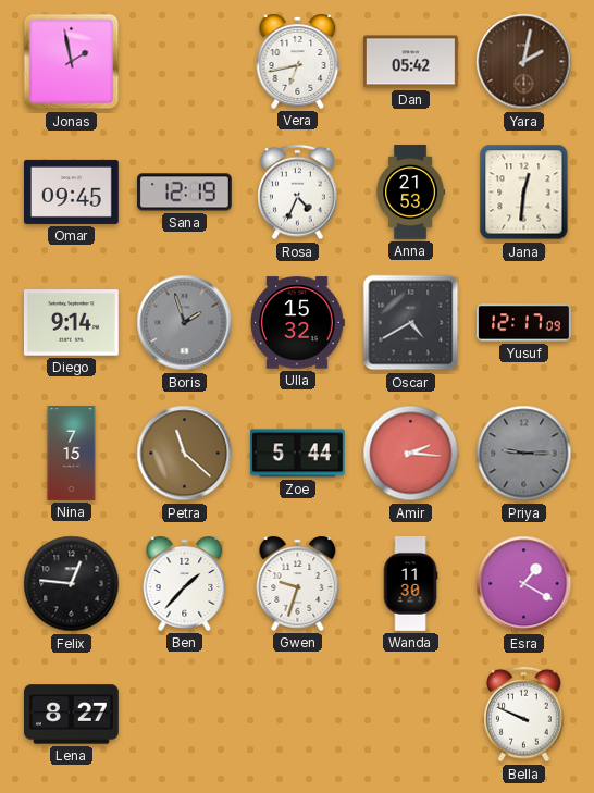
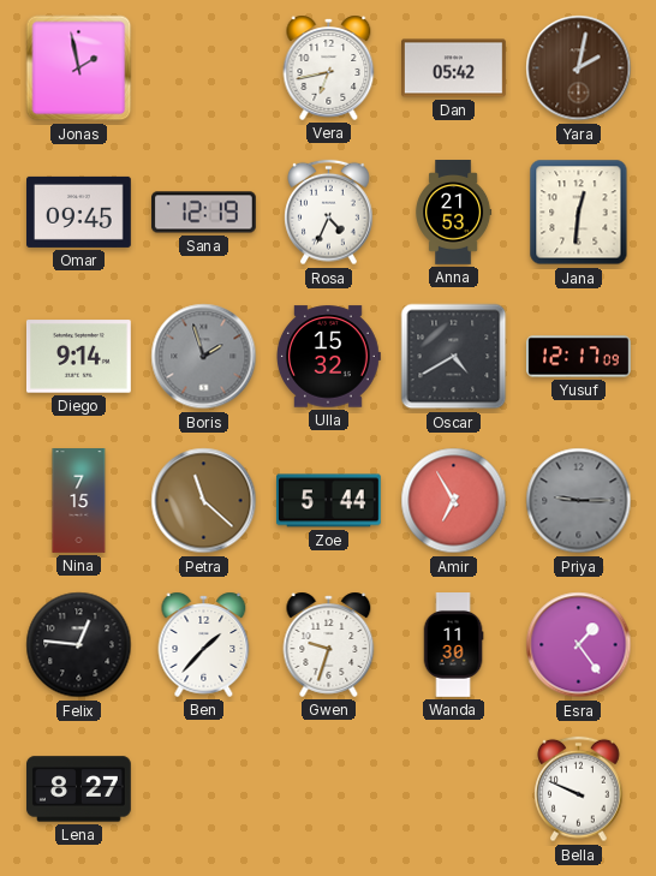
Amir: 2:16 -> 6:55
Esra: 1:20 -> 1:24
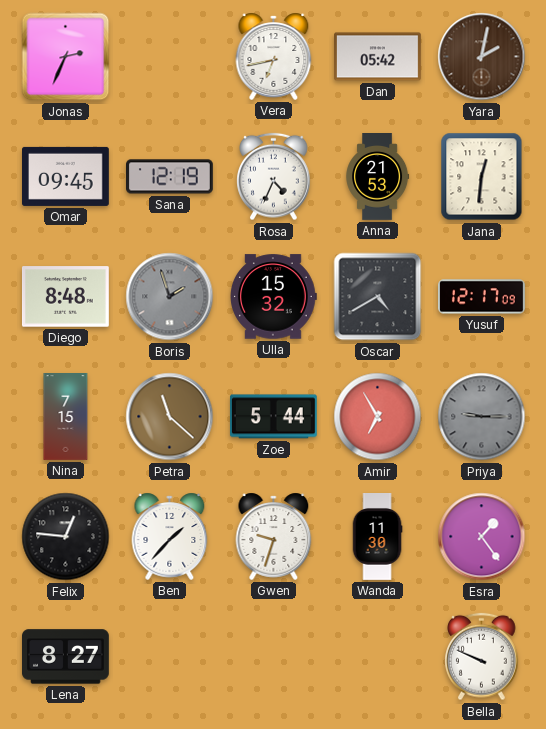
Jonas: 1:58 -> 2:34
Diego: 9:14 -> 8:48
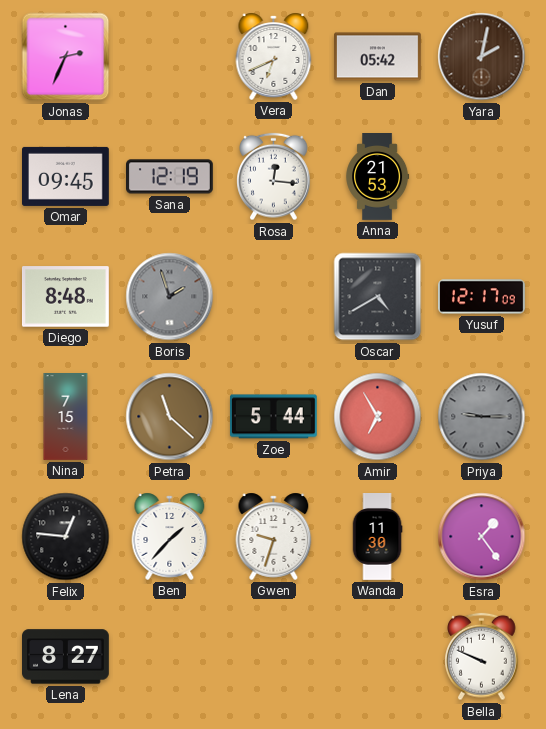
Vera: 6:43 -> 6:41
Rosa: 4:34 -> 12:16
Jana: 12:31 -> none
Ulla: 15:32 -> none
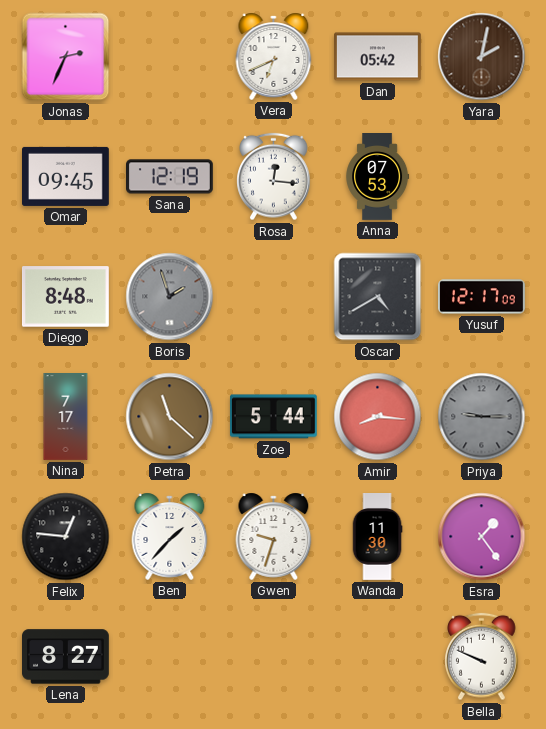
Anna: 21:53 -> 07:53
Nina: 7:15 -> 7:17
Amir: 6:55 -> 8:16
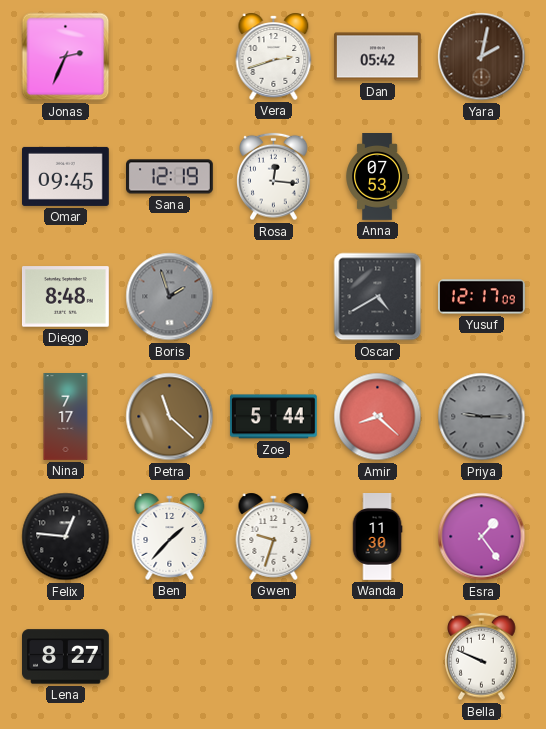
Vera: 6:41 -> 2:42
Amir: 8:16 -> 8:22
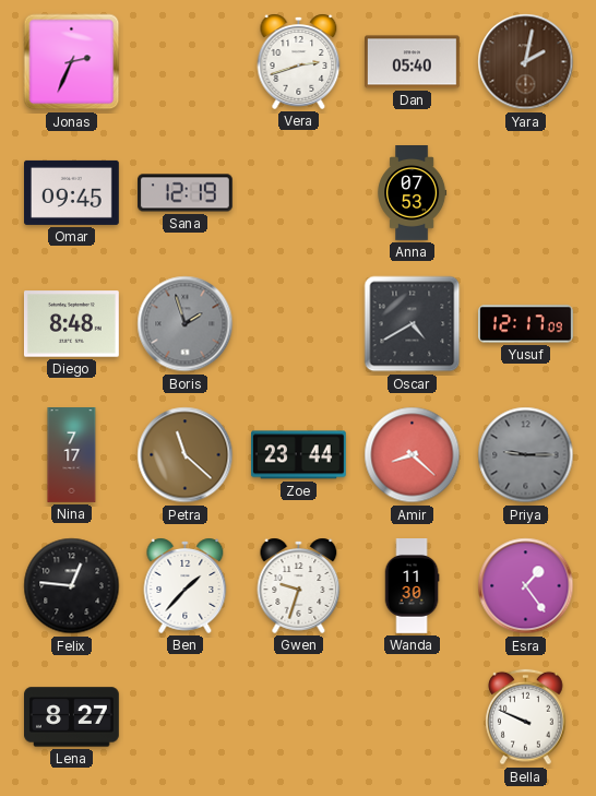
Dan: 05:42 -> 05:40
Rosa: 12:16 -> none
Zoe: 5:44 -> 23:44
